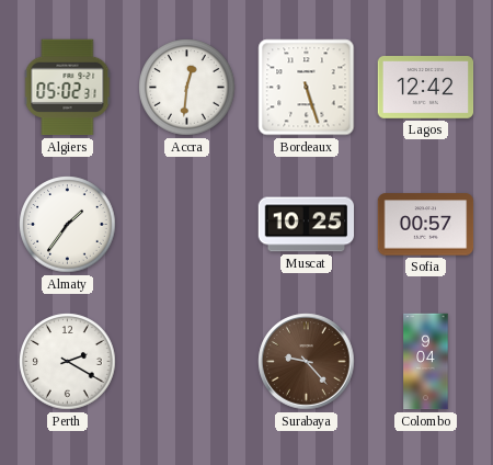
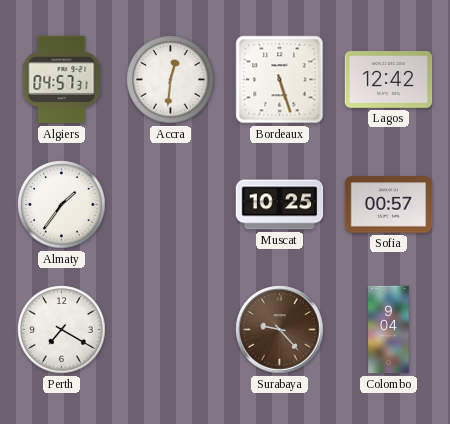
Algiers: 05:02 -> 04:57
Perth: 2:20 -> 7:20
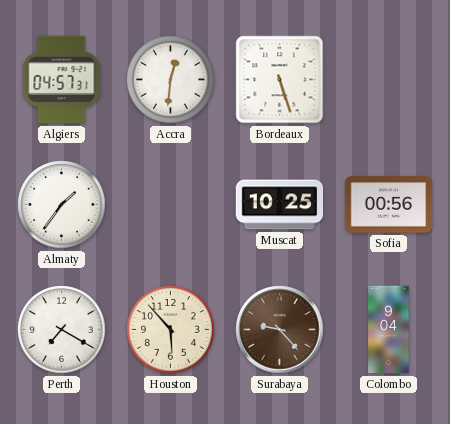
Lagos: 12:42 -> none
Sofia: 00:57 -> 00:56
Houston: none -> 5:53
